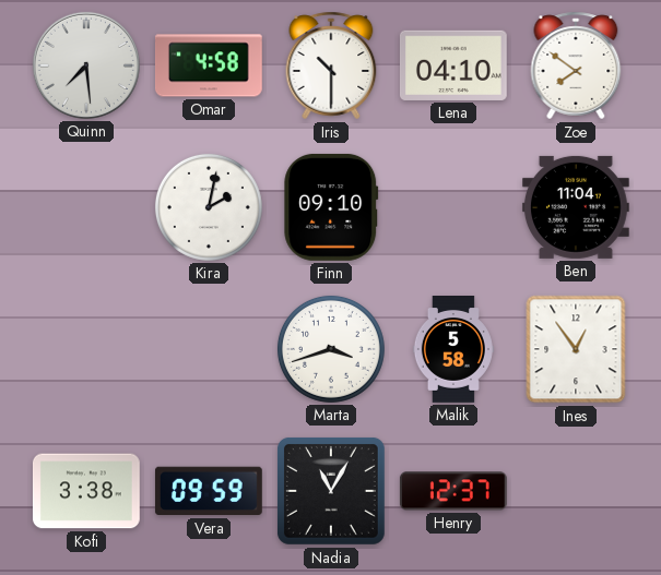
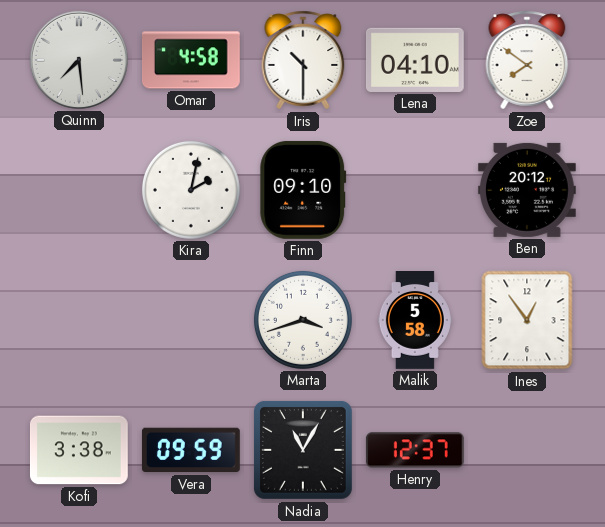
Ben: 11:04 -> 20:12
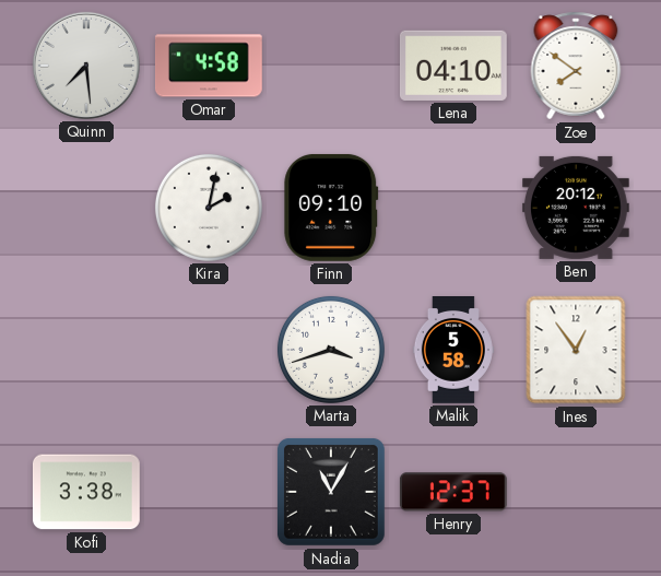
Iris: 10:30 -> none
Vera: 09:59 -> none
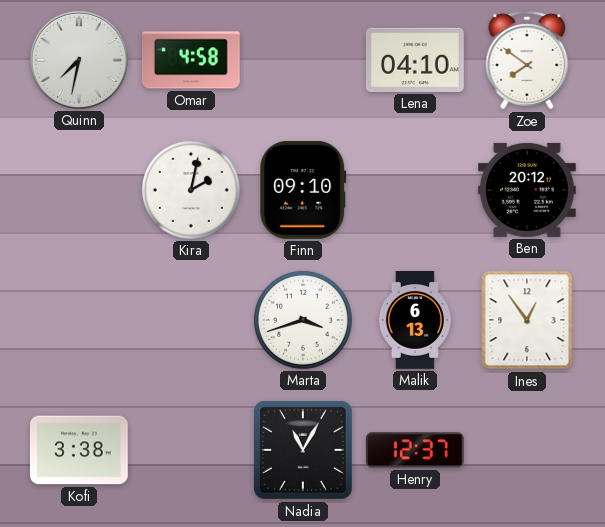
Quinn: 7:29 -> 7:32
Malik: 5:58 -> 6:13
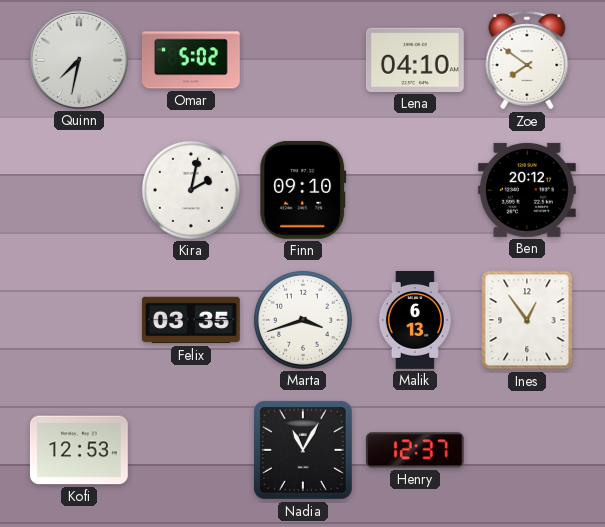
Omar: 4:58 -> 5:02
Felix: none -> 03:35
Kofi: 3:38 -> 12:53
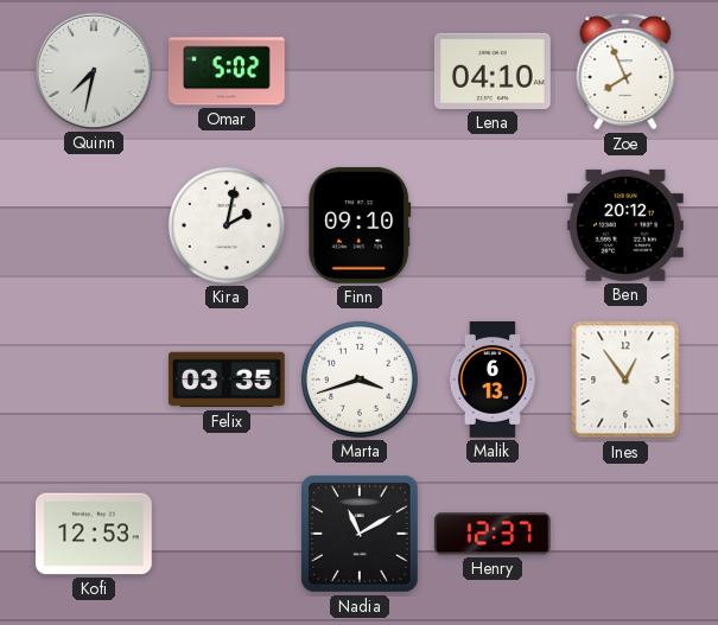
Zoe: 7:51 -> 7:56
Nadia: 11:05 -> 11:10
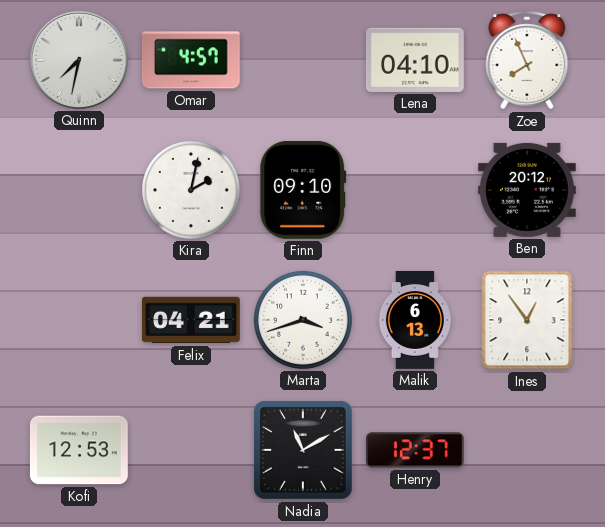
Omar: 5:02 -> 4:57
Felix: 03:35 -> 04:21
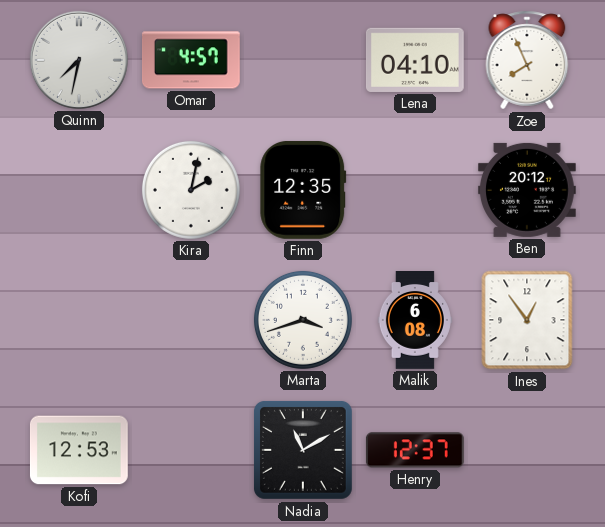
Finn: 09:10 -> 12:35
Felix: 04:21 -> none
Malik: 6:13 -> 6:08
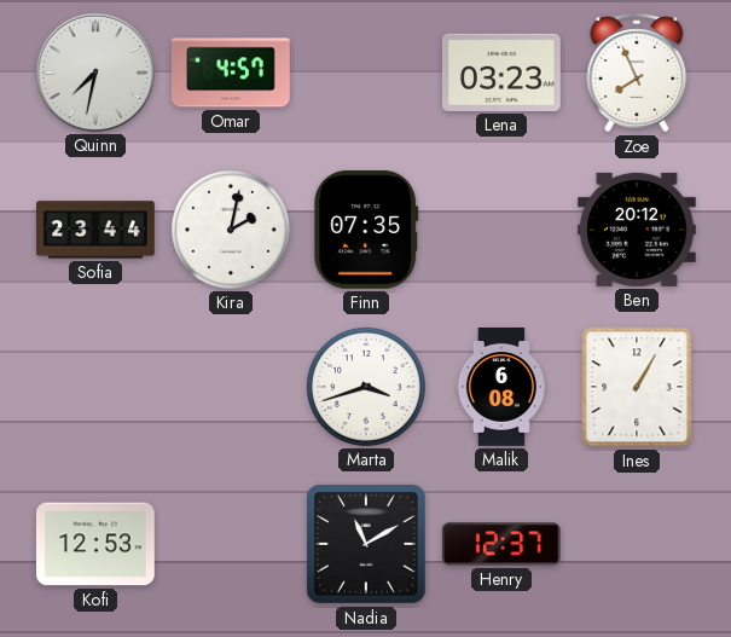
Lena: 04:10 -> 03:23
Sofia: none -> 23:44
Finn: 12:35 -> 07:35
Ines: 12:54 -> 1:05
